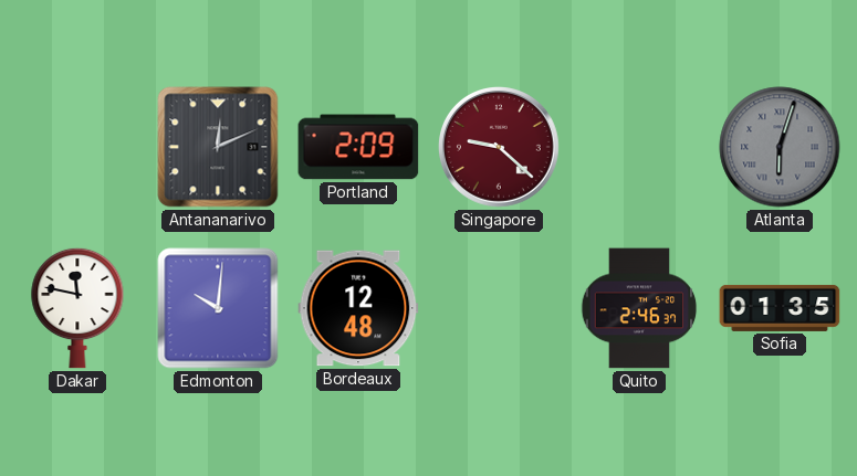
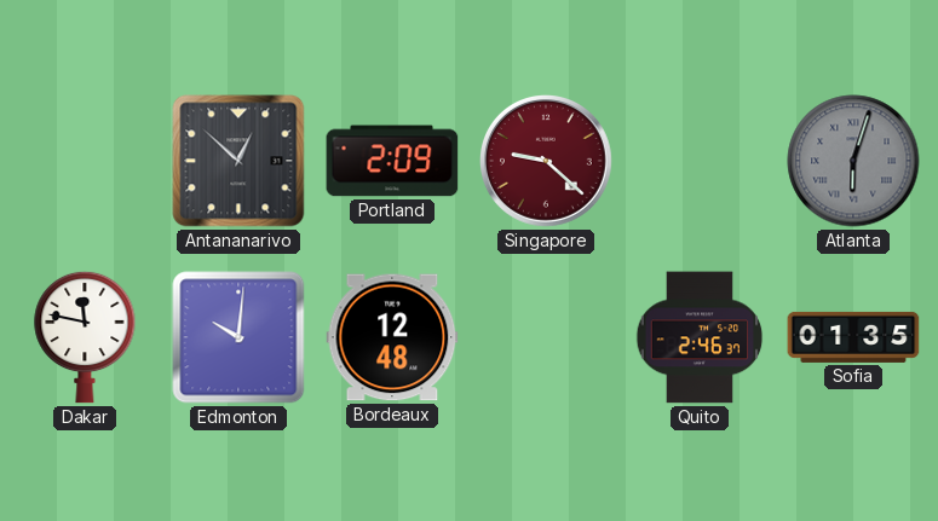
Antananarivo: 12:11 -> 12:52
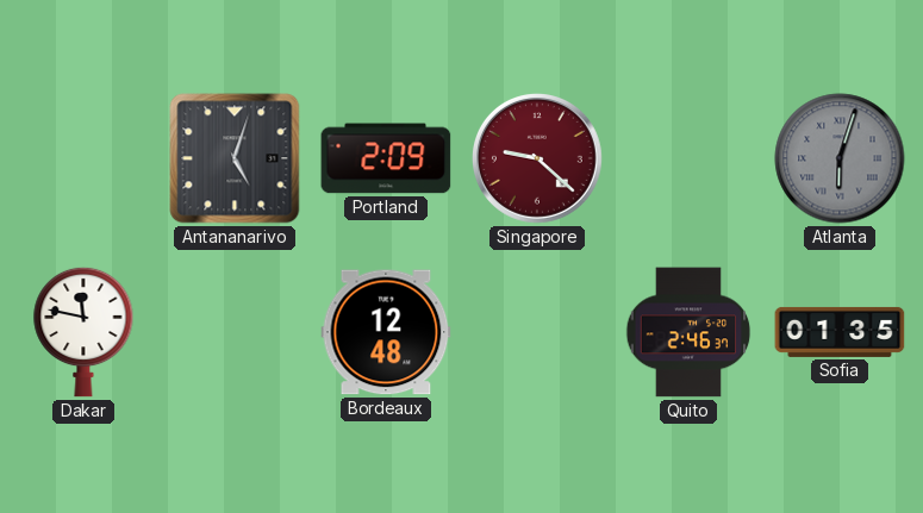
Antananarivo: 12:52 -> 5:03
Edmonton: 10:01 -> none
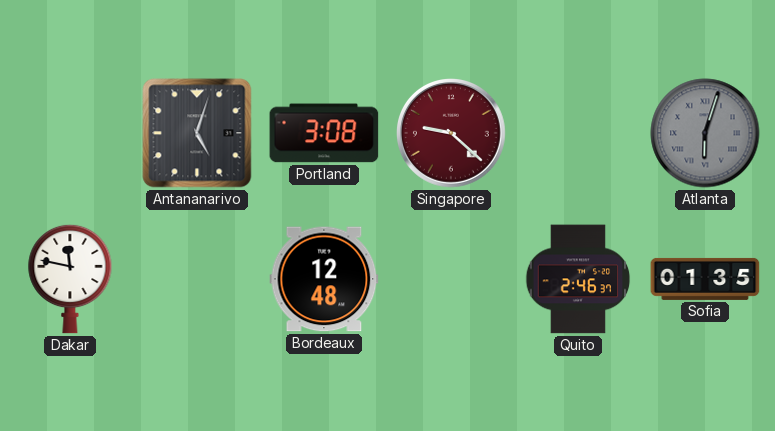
Portland: 2:09 -> 3:08
